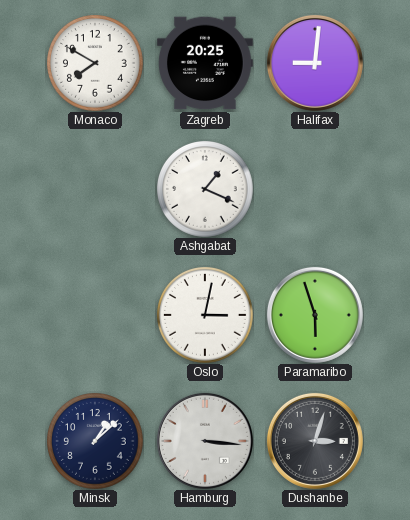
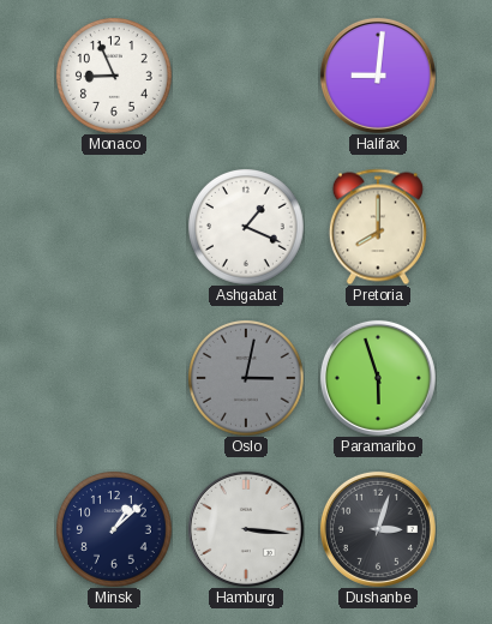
Monaco: 7:50 -> 8:56
Zagreb: 20:25 -> none
Pretoria: none -> 8:00
Oslo dial: white -> grey
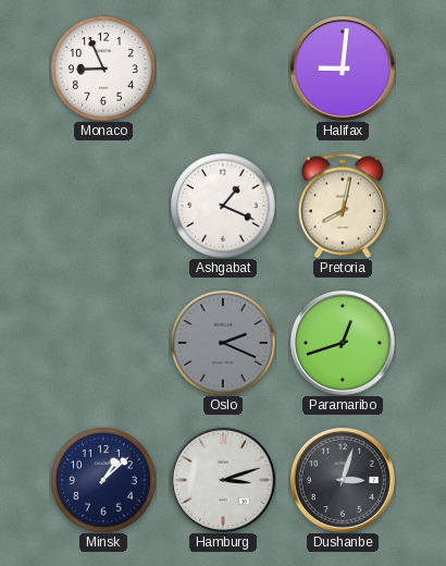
Pretoria: 8:00 -> 8:02
Oslo: 3:02 -> 2:19
Paramaribo: 5:57 -> 12:42
Hamburg: 3:16 -> 3:12
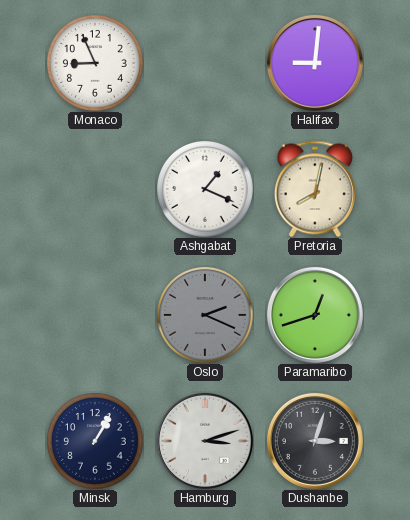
Minsk: 1:08 -> 1:05
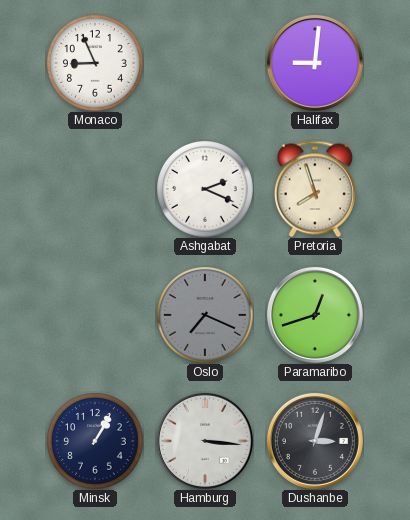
Ashgabat: 1:19 -> 2:19
Pretoria: 8:02 -> 7:57
Oslo: 2:19 -> 7:19
Hamburg: 3:12 -> 3:16
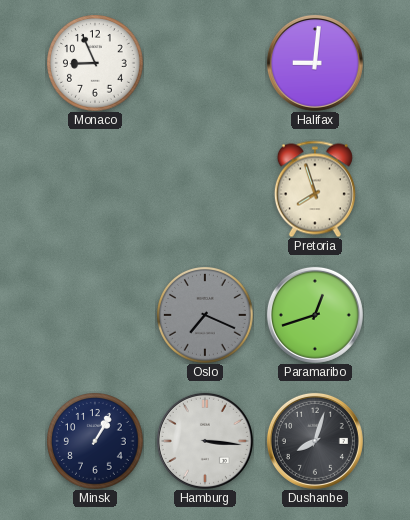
Ashgabat: 2:19 -> none
Dushanbe: 3:03 -> 8:03
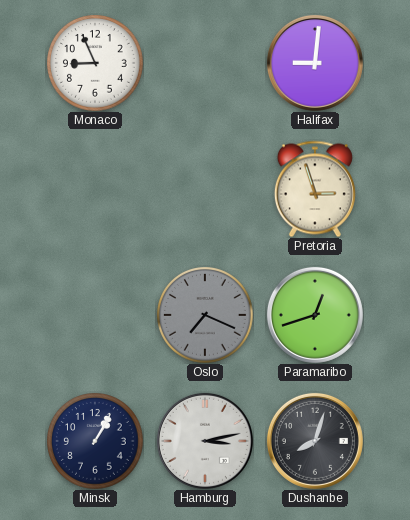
Pretoria: 7:57 -> 2:57
Hamburg: 3:16 -> 3:13
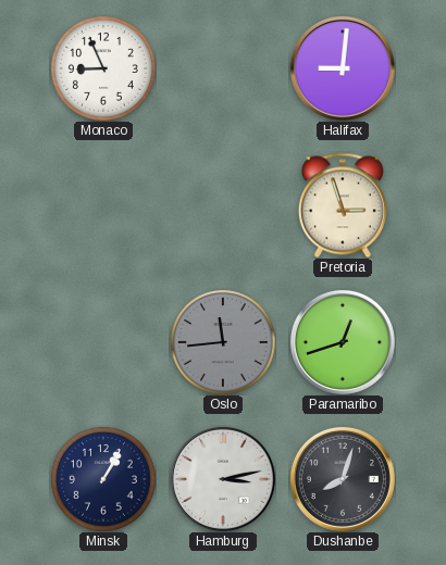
Oslo: 7:19 -> 11:44
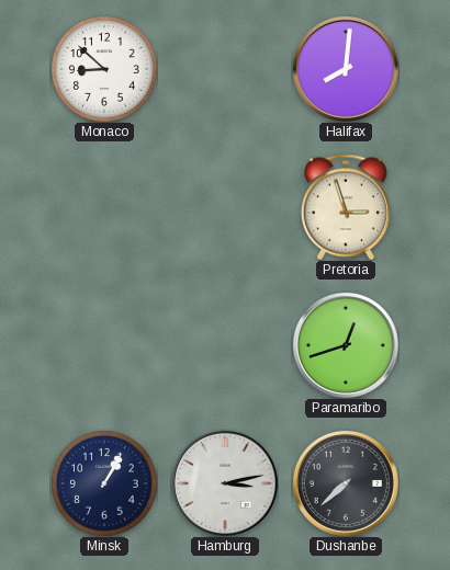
Monaco: 8:56 -> 8:52
Halifax: 9:01 -> 8:01
Oslo: 11:44 -> none
Dushanbe: 8:03 -> 7:38
